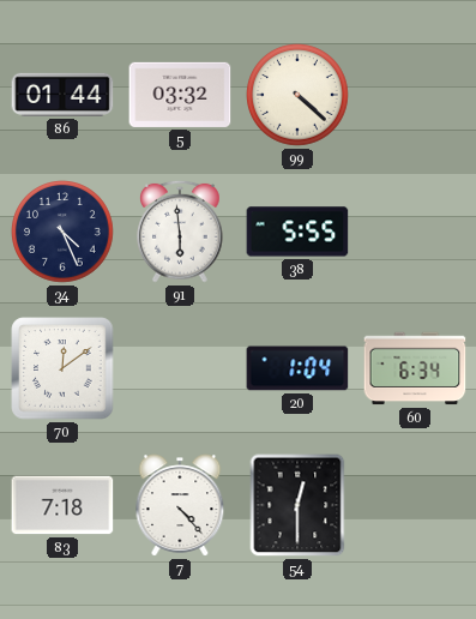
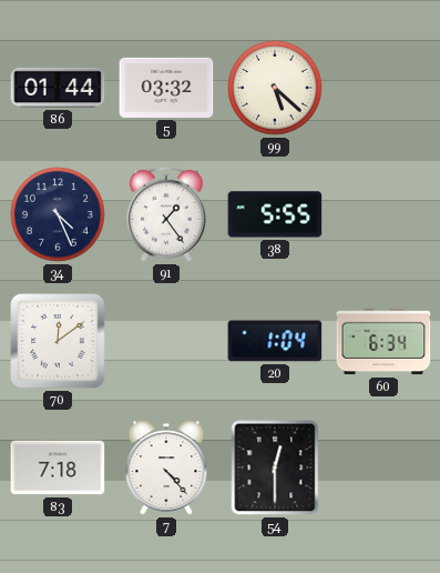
99: 4:22 -> 5:22
91: 5:59 -> 1:24
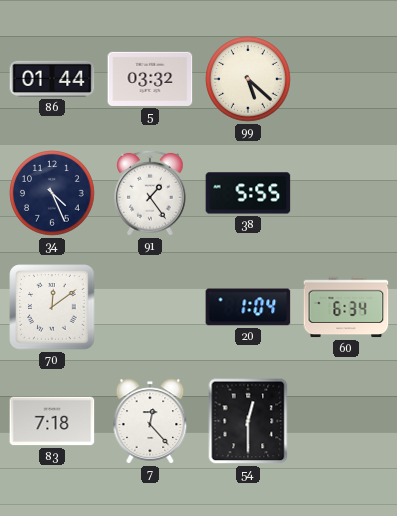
7: 4:23 -> 12:23
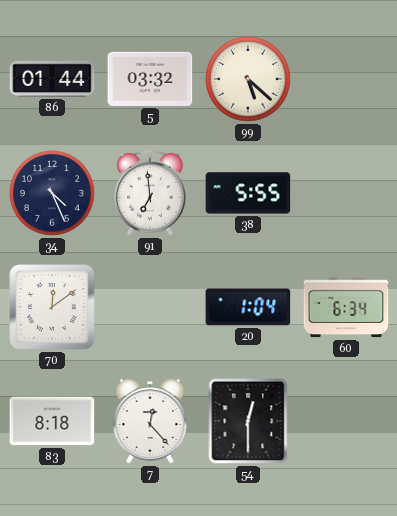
91: 1:24 -> 6:59
83: 7:18 -> 8:18
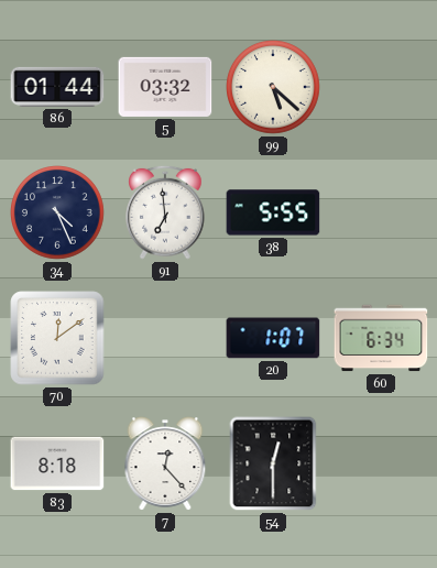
20: 1:04 -> 1:07
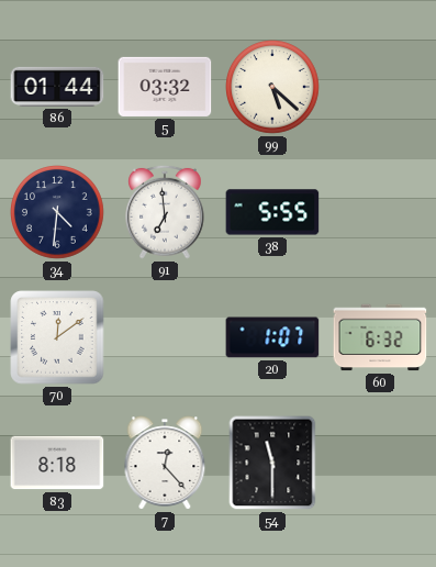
34: 4:26 -> 4:31
60: 6:34 -> 6:32
54: 12:30 -> 11:30
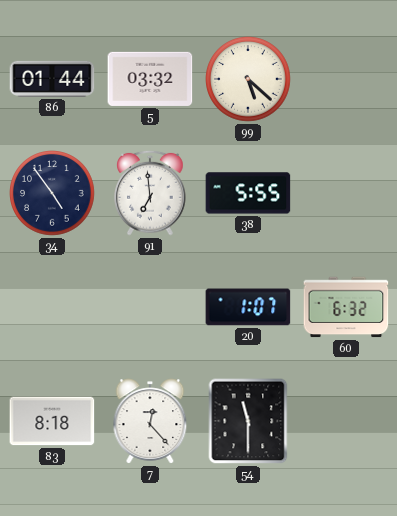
34: 4:31 -> 4:54
70: 12:09 -> none
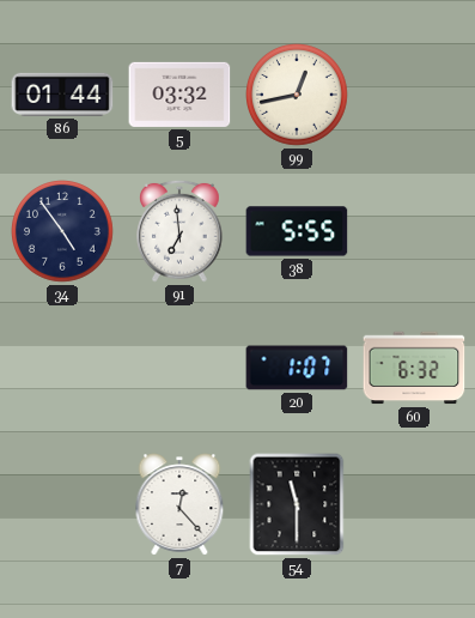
99: 5:22 -> 12:43
83: 8:18 -> none
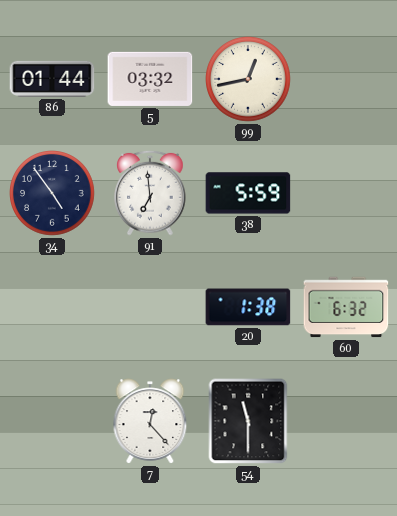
38: 5:55 -> 5:59
20: 1:07 -> 1:38
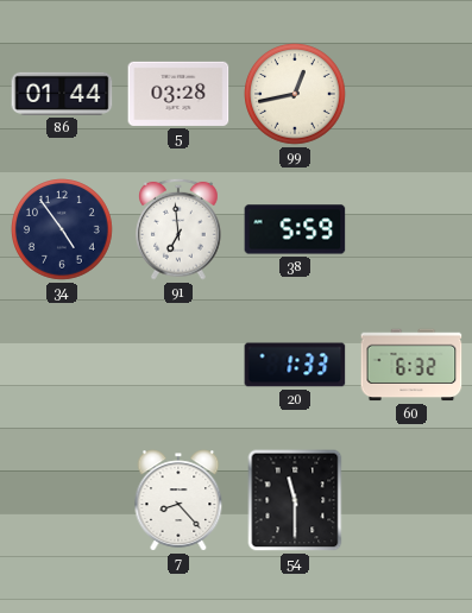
5: 03:32 -> 03:28
20: 1:38 -> 1:33
7: 12:23 -> 8:23
